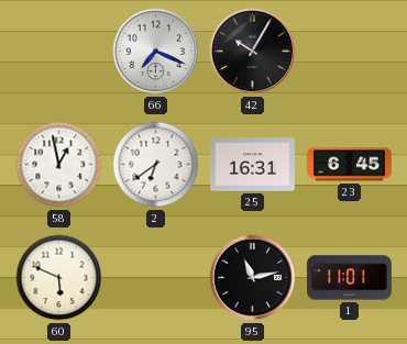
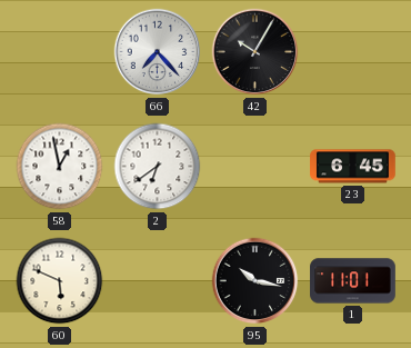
66: 7:19 -> 7:23
25: 16:31 -> none
95: 11:13 -> 10:17
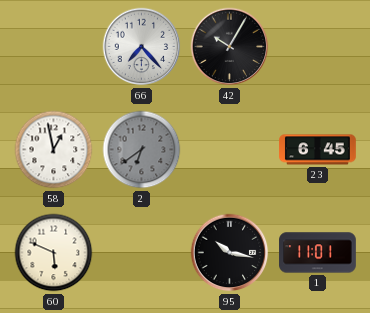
2 dial: white -> grey
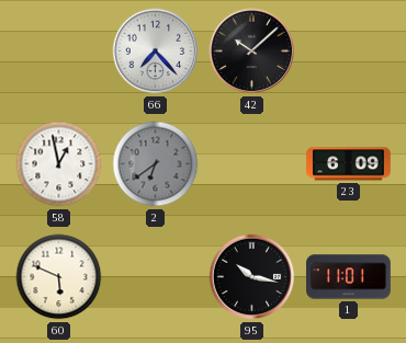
42: 10:05 -> 10:08
23: 6:45 -> 6:09
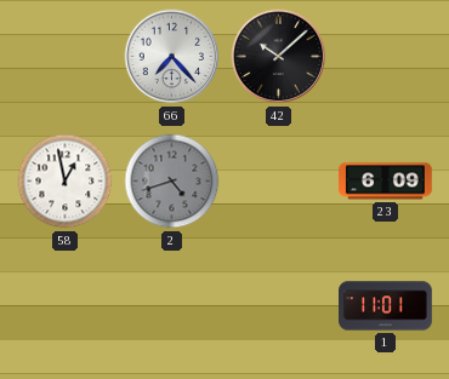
2: 6:39 -> 4:42
60: 5:49 -> none
95: 10:17 -> none
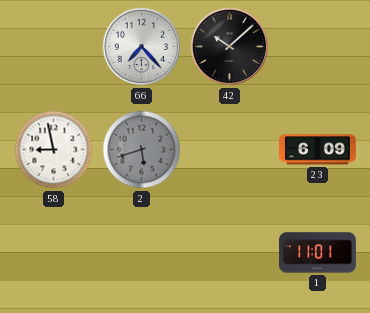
58: 12:58 -> 8:58
2: 4:42 -> 5:42
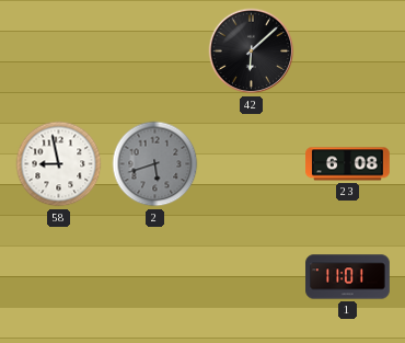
66: 7:23 -> none
42: 10:08 -> 6:08
23: 6:09 -> 6:08
